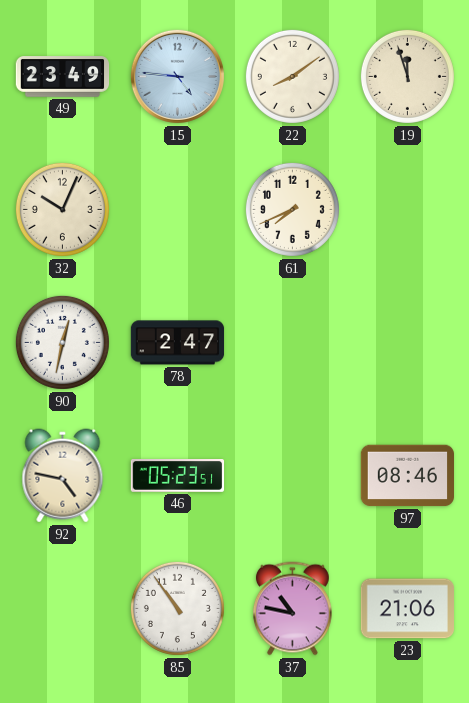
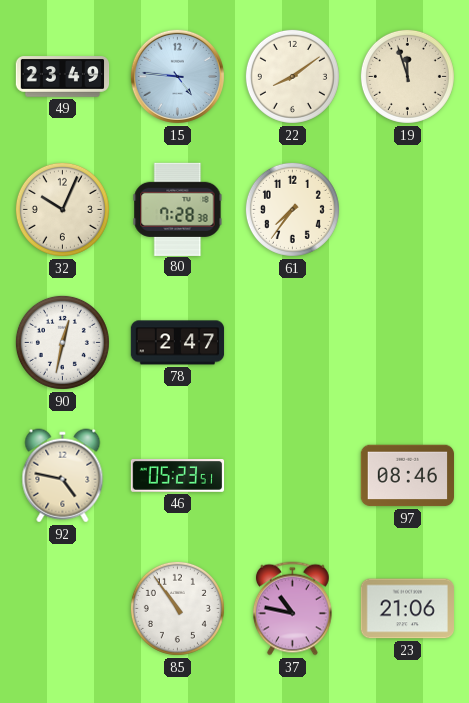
80: none -> 7:28
61: 7:41 -> 7:36
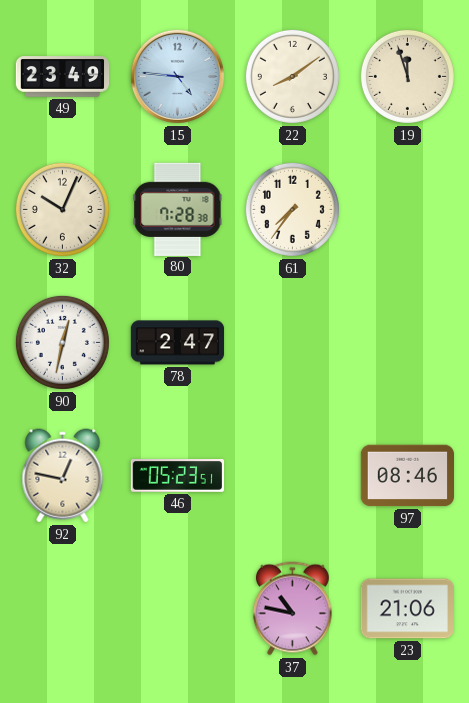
92: 4:47 -> 12:47
85: 10:54 -> none
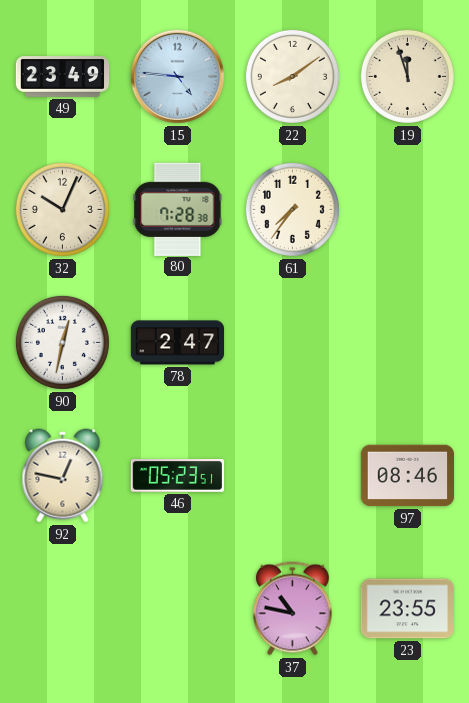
23: 21:06 -> 23:55
